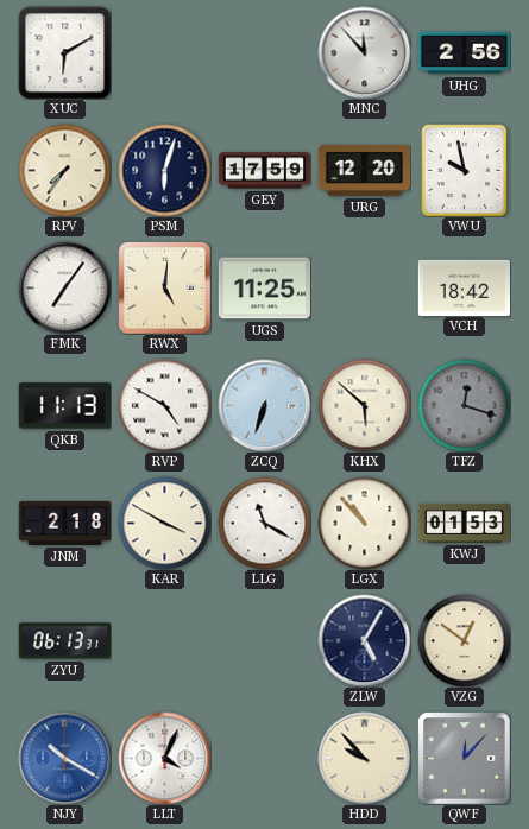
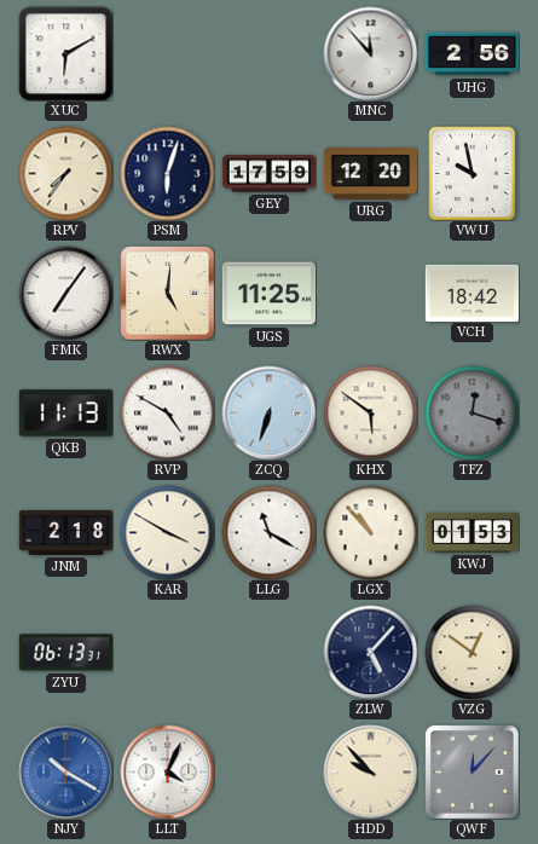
KHX: 5:52 -> 5:51
ZLW: 5:05 -> 5:07
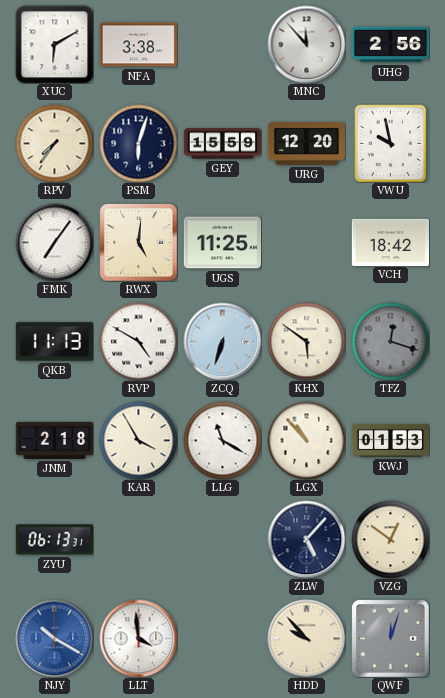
NFA: none -> 3:38
GEY: 17:59 -> 15:59
KAR: 3:50 -> 3:55
LLT: 4:04 -> 3:59
QWF: 12:07 -> 12:03
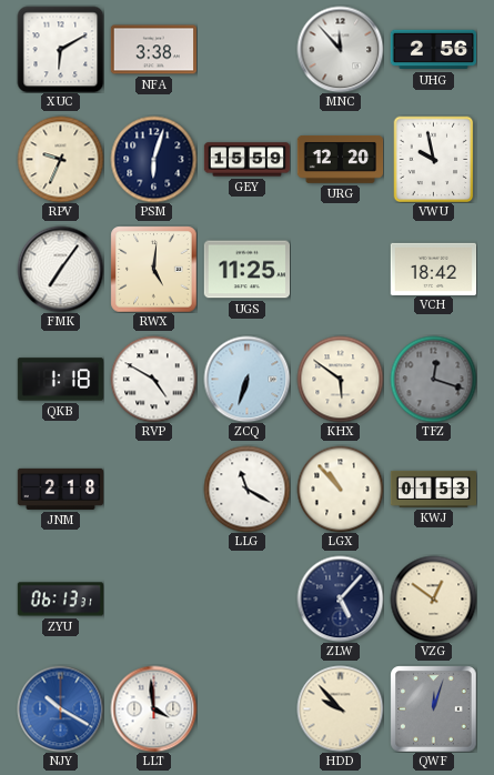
RPV: 7:36 -> 9:34
QKB: 11:13 -> 1:18
KAR: 3:55 -> none
